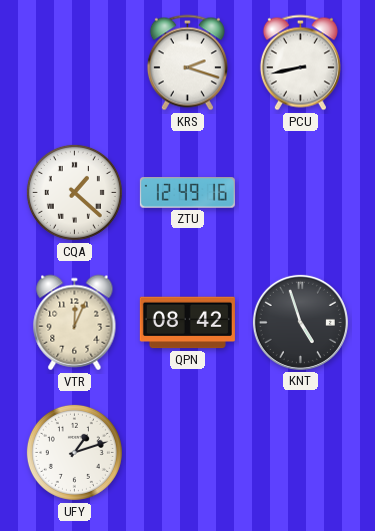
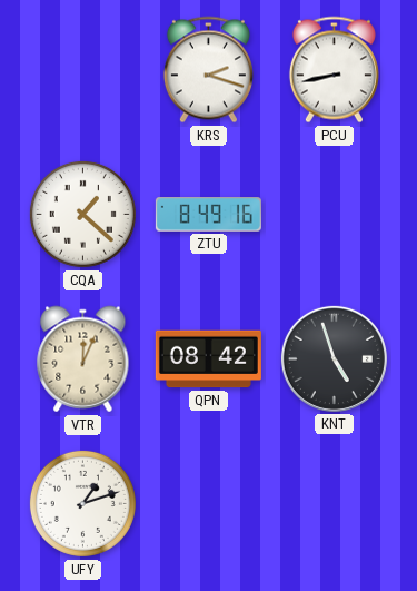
ZTU: 12:49 -> 8:49
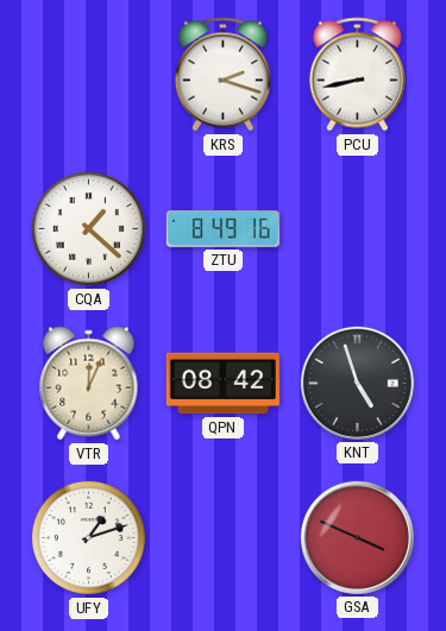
GSA: none -> 3:49
